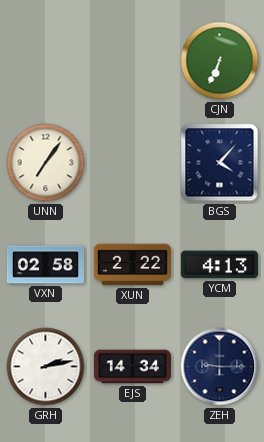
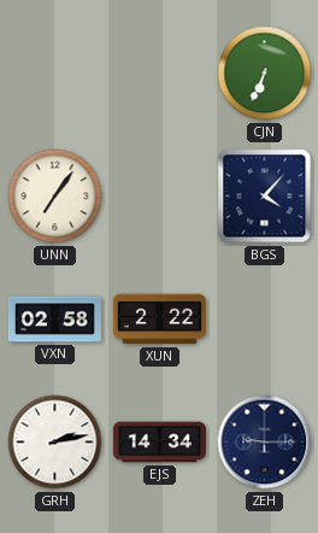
YCM: 4:13 -> none
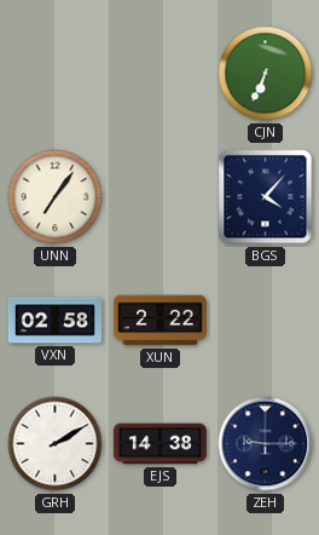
GRH: 2:13 -> 2:10
EJS: 14:34 -> 14:38
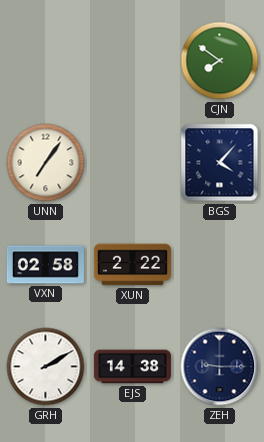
CJN: 6:34 -> 7:51
